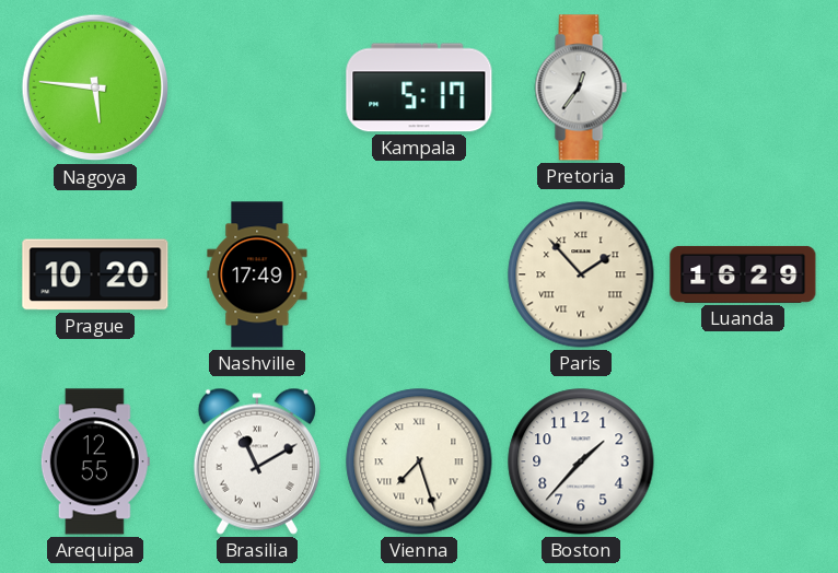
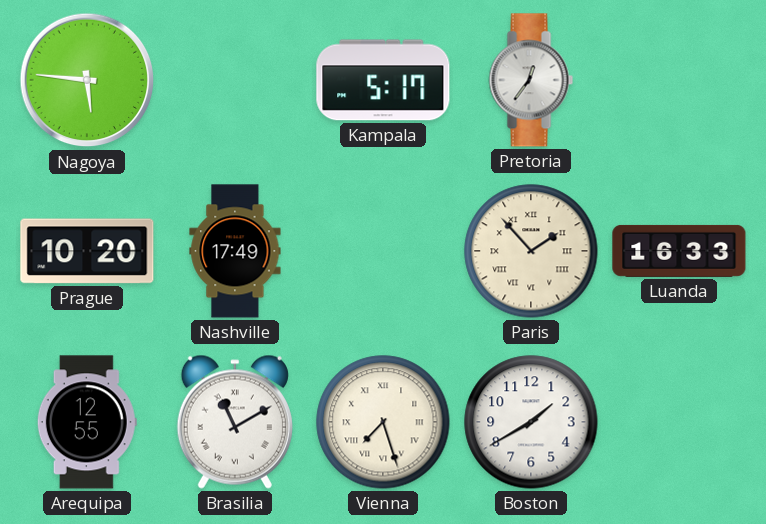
Luanda: 16:29 -> 16:33
Boston: 1:37 -> 1:40
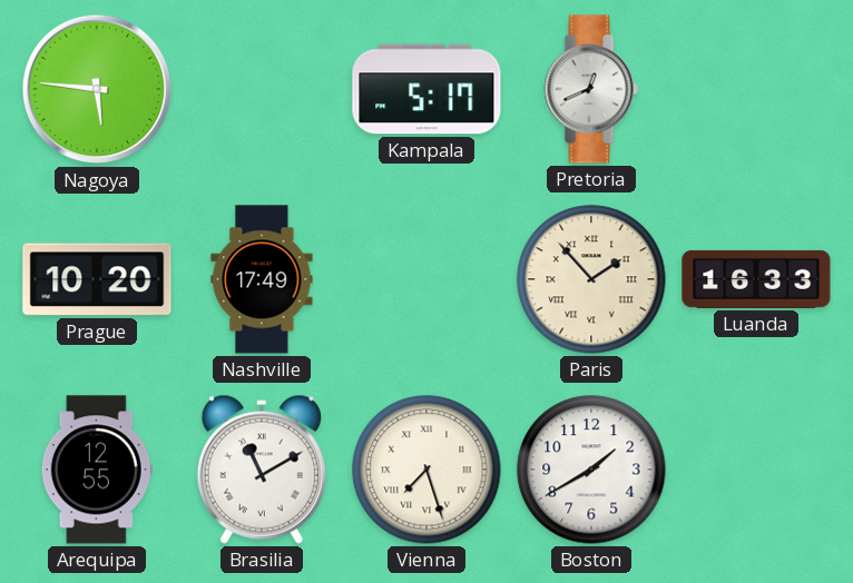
Pretoria: 12:36 -> 12:41
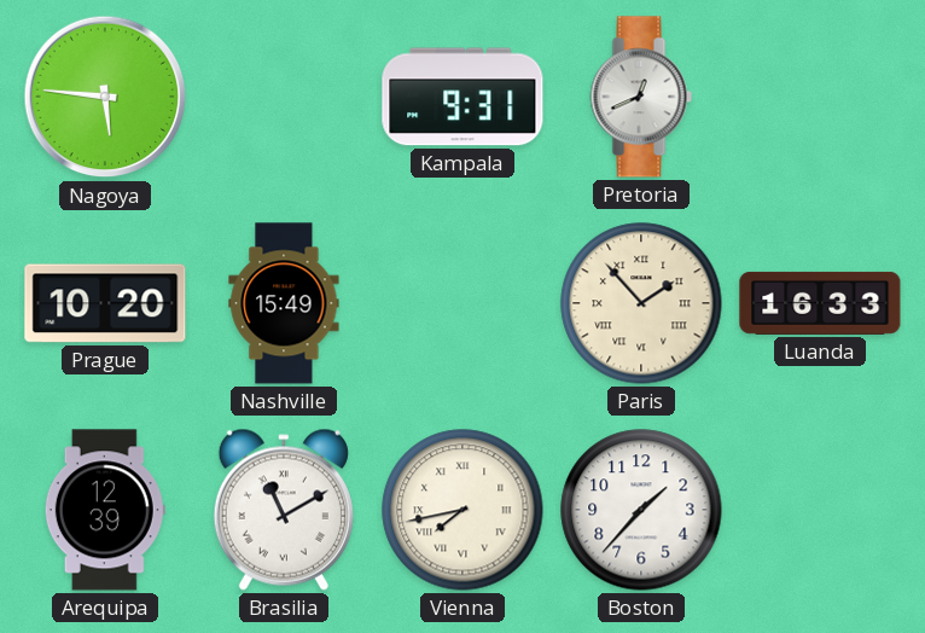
Kampala: 5:17 -> 9:31
Nashville: 17:49 -> 15:49
Arequipa: 12:55 -> 12:39
Vienna: 7:27 -> 7:43
Boston: 1:40 -> 1:37
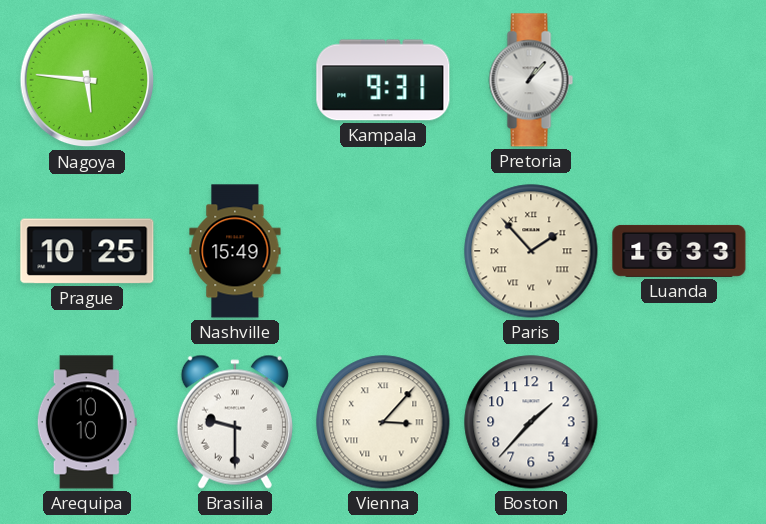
Pretoria: 12:41 -> 1:07
Prague: 10:20 -> 10:25
Arequipa: 12:39 -> 10:10
Brasilia: 11:10 -> 9:30
Vienna: 7:43 -> 3:07
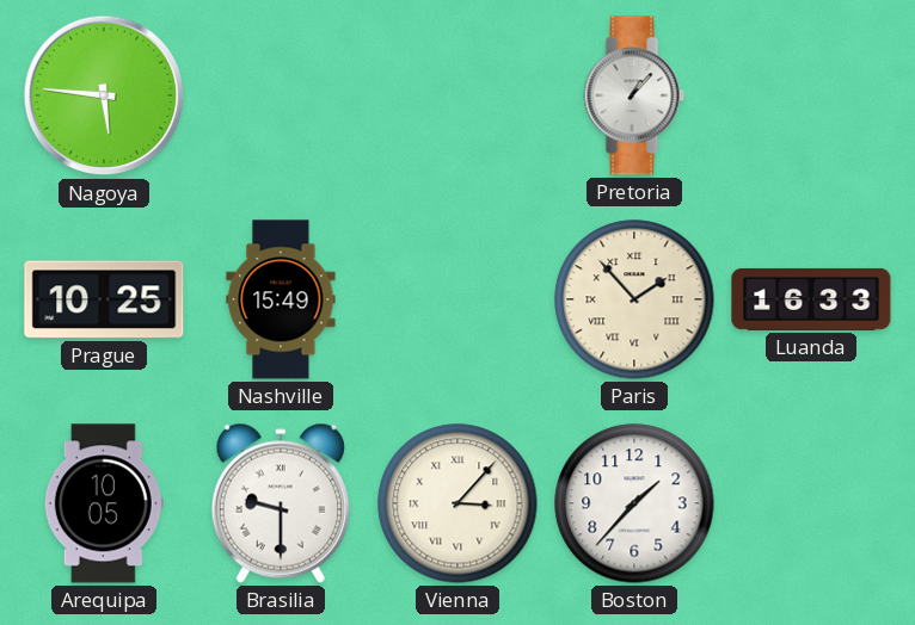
Kampala: 9:31 -> none
Arequipa: 10:10 -> 10:05
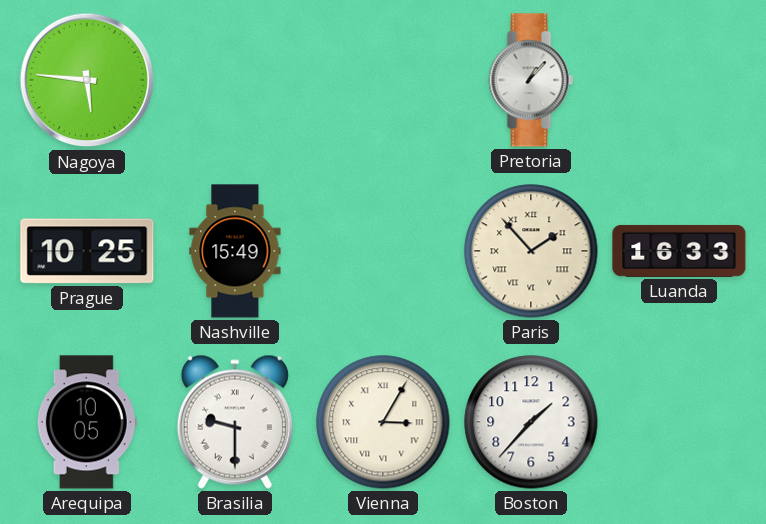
Vienna: 3:07 -> 3:05
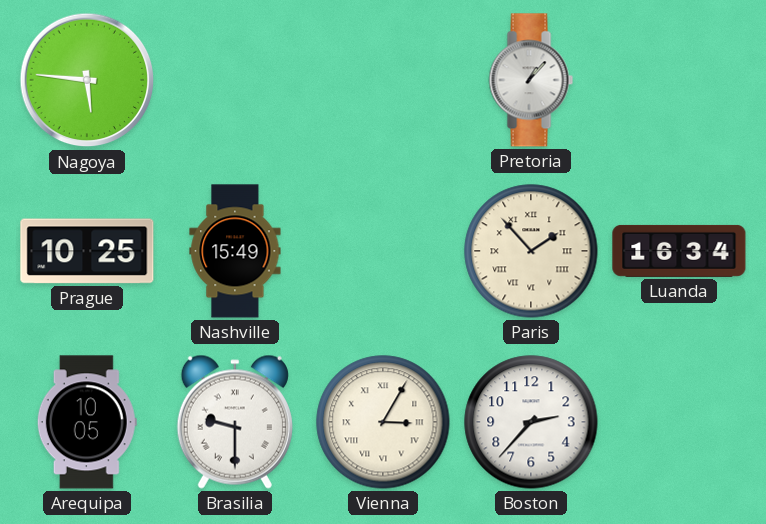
Luanda: 16:33 -> 16:34
Boston: 1:37 -> 2:37
